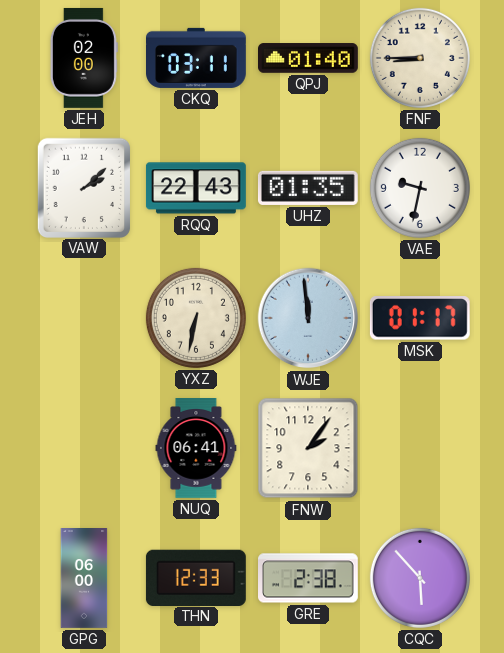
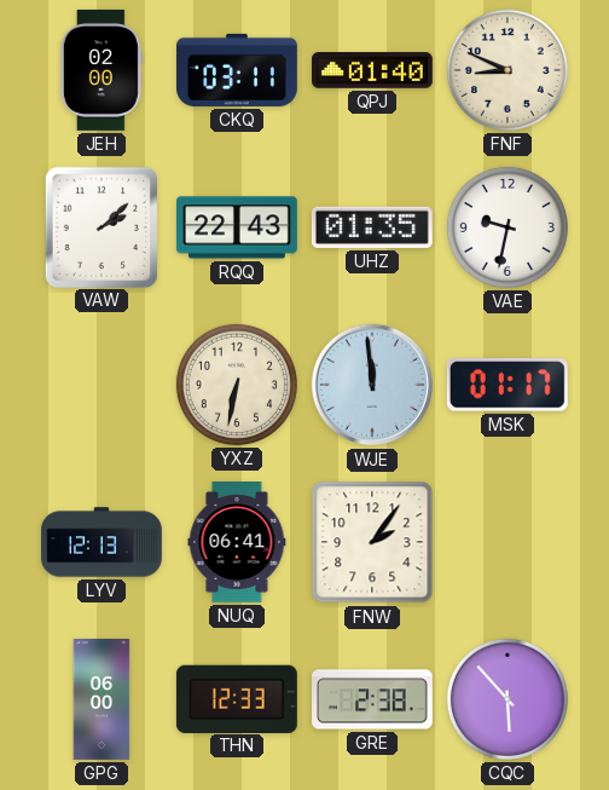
FNF: 8:45 -> 8:49
LYV: none -> 12:13
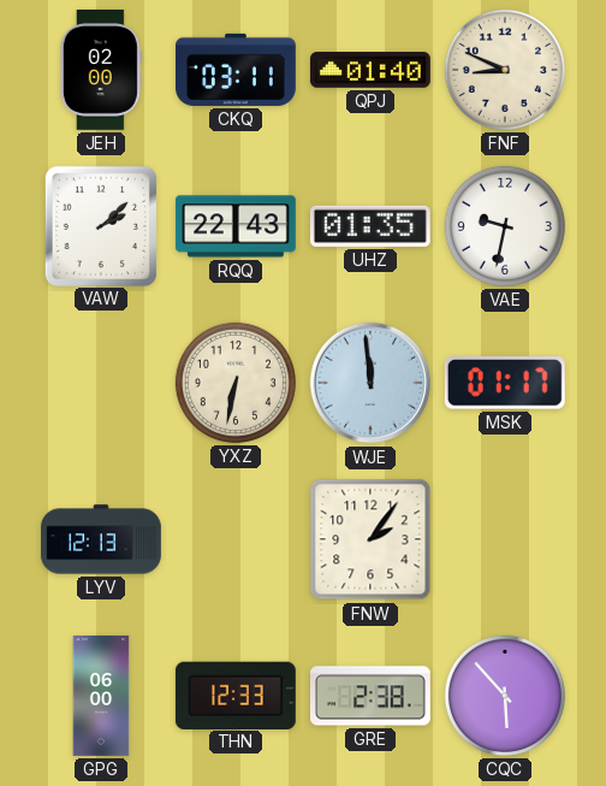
NUQ: 06:41 -> none
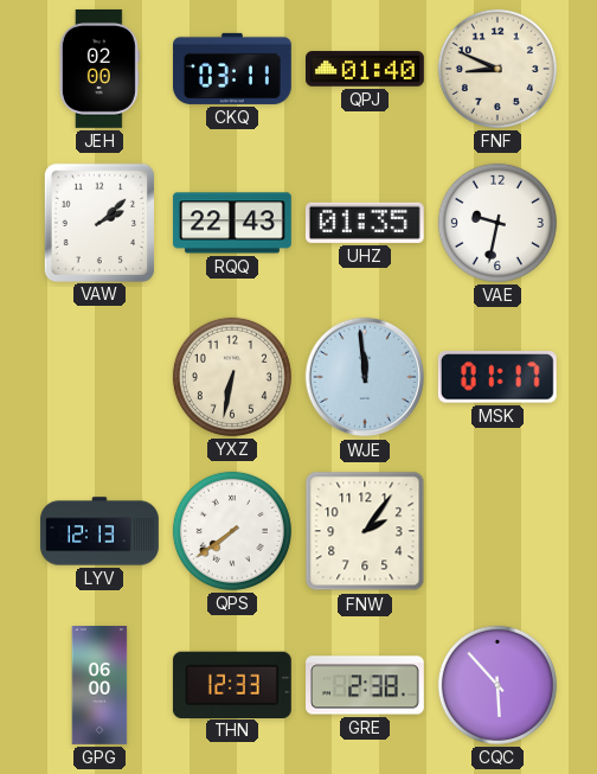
QPS: none -> 7:39
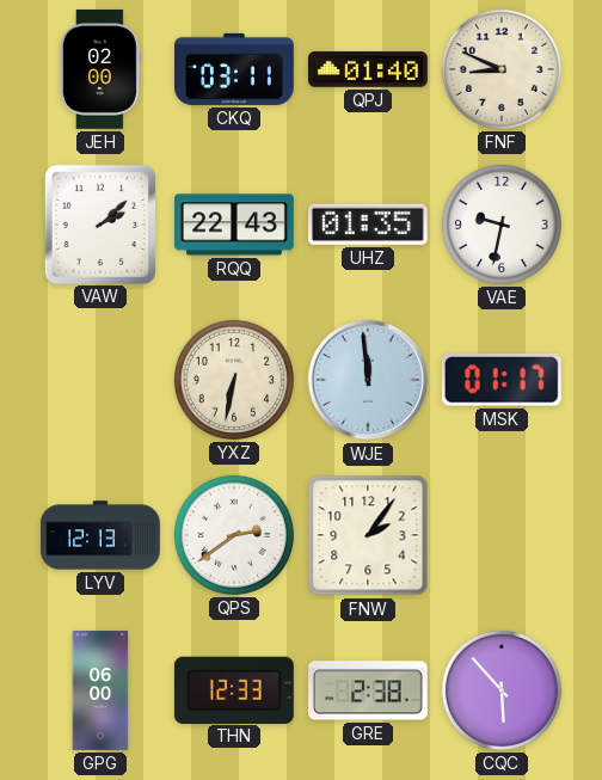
QPS: 7:39 -> 2:39
